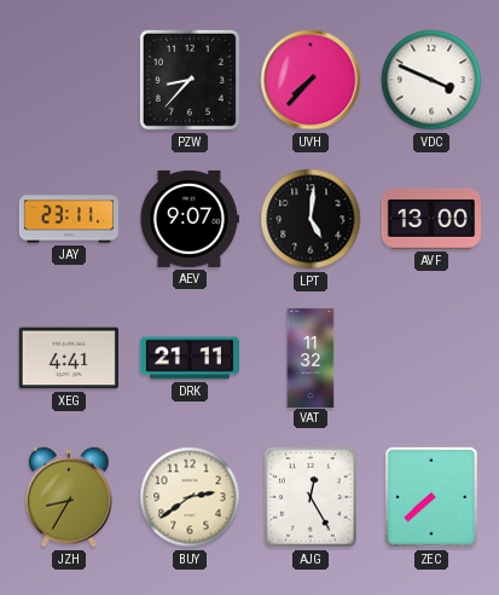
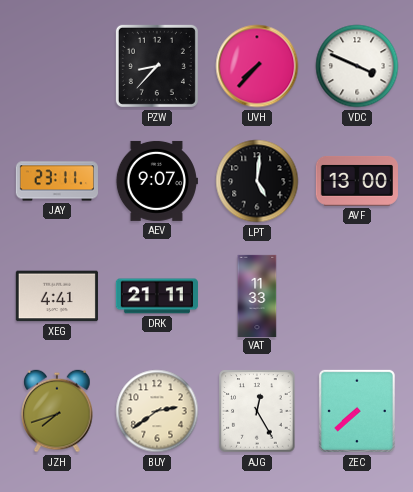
VAT: 11:32 -> 11:33
JZH: 8:35 -> 7:42
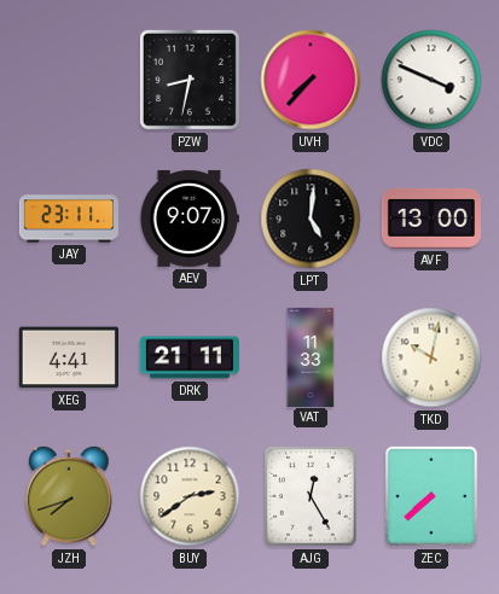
PZW: 8:37 -> 8:32
TKD: none -> 10:02
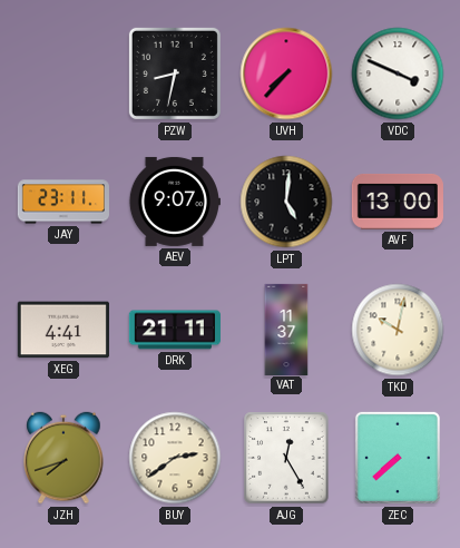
VAT: 11:33 -> 11:37
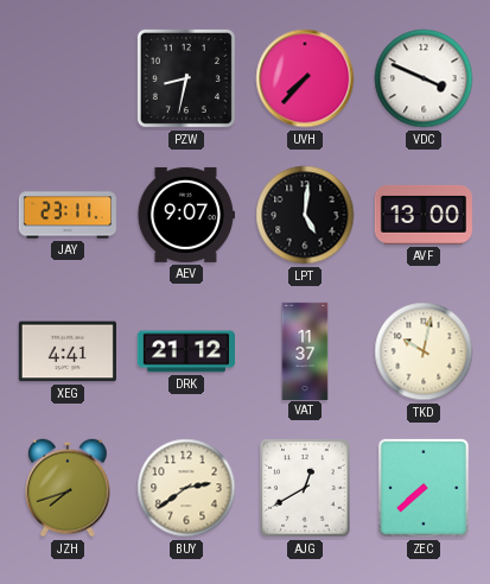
DRK: 21:11 -> 21:12
AJG: 12:25 -> 12:40
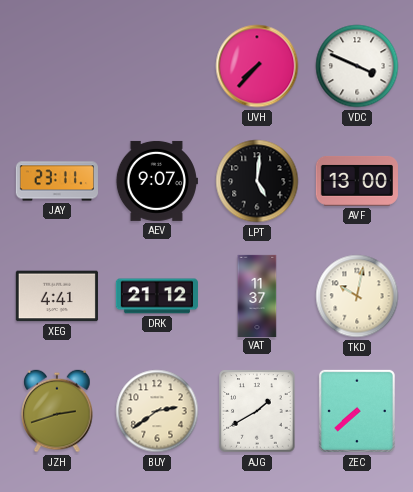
PZW: 8:32 -> none
JZH: 7:42 -> 2:42
AJG: 12:40 -> 1:40
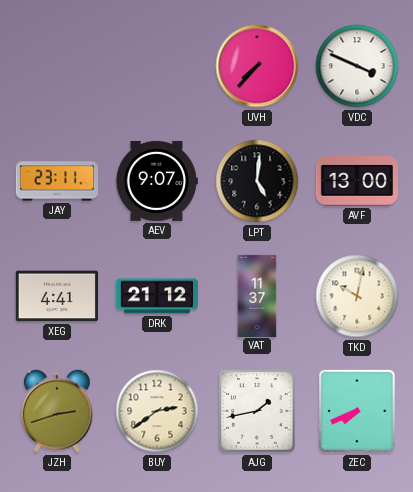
AJG: 1:40 -> 1:43
ZEC: 7:38 -> 7:41
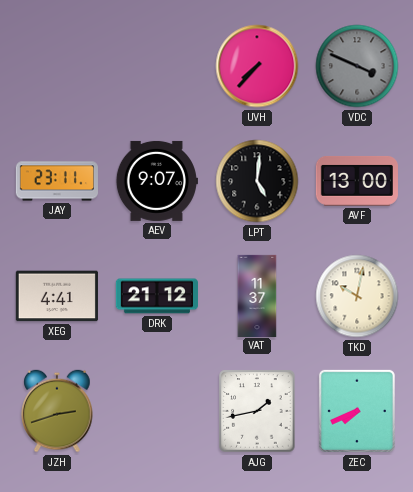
VDC dial: white -> grey
BUY: 2:39 -> none
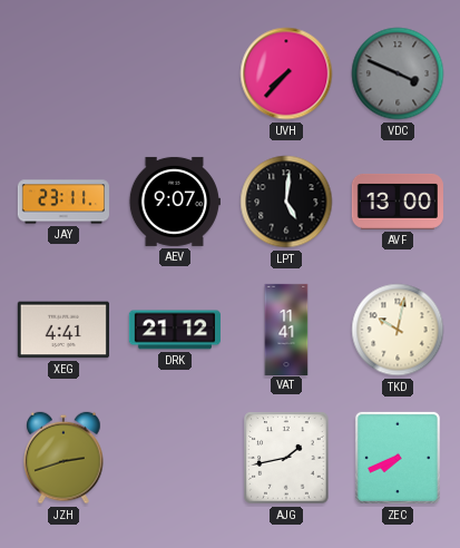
VAT: 11:37 -> 11:41
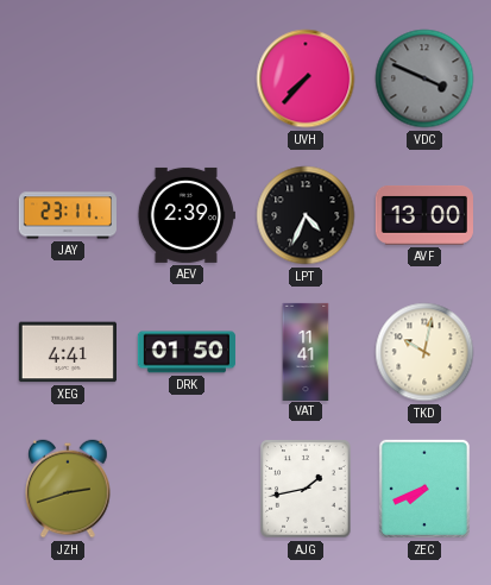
AEV: 9:07 -> 2:39
LPT: 5:01 -> 4:34
DRK: 21:12 -> 01:50
